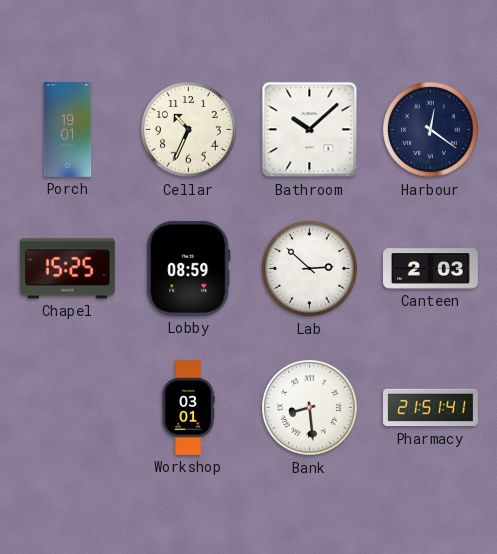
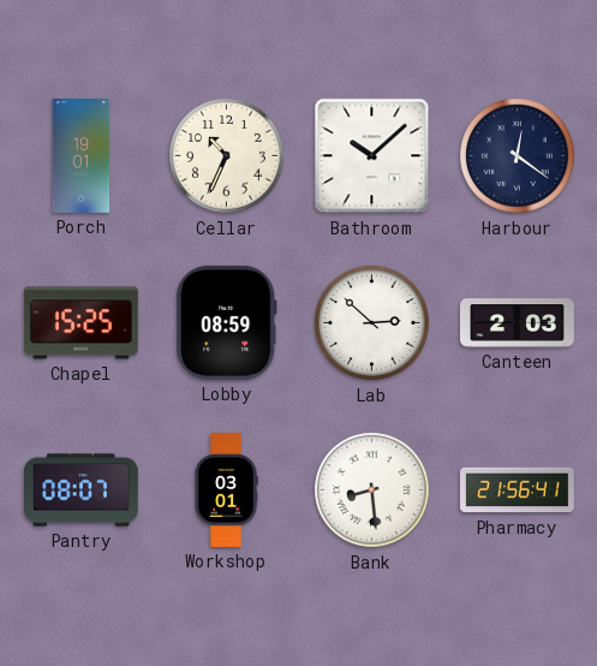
Pantry: none -> 08:07
Pharmacy: 21:51 -> 21:56
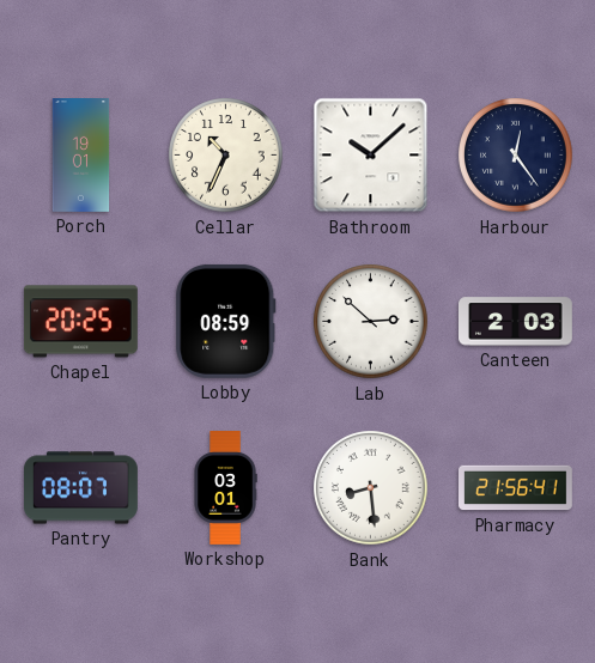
Harbour: 12:21 -> 12:24
Chapel: 15:25 -> 20:25
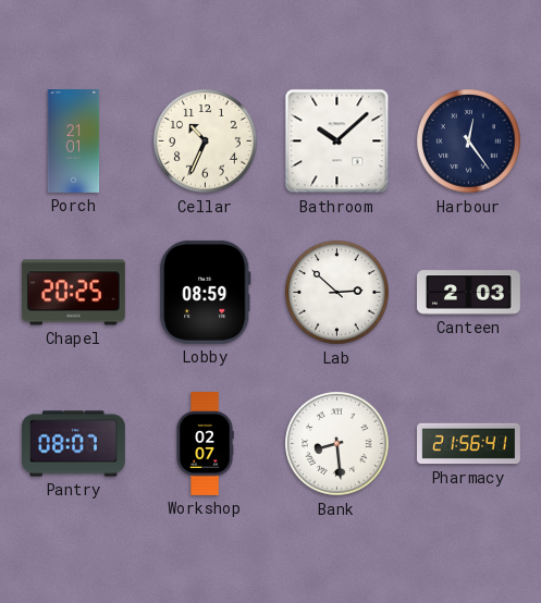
Porch: 19:01 -> 21:01
Workshop: 03:01 -> 02:07
